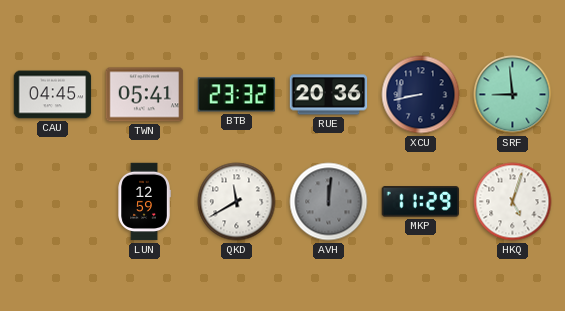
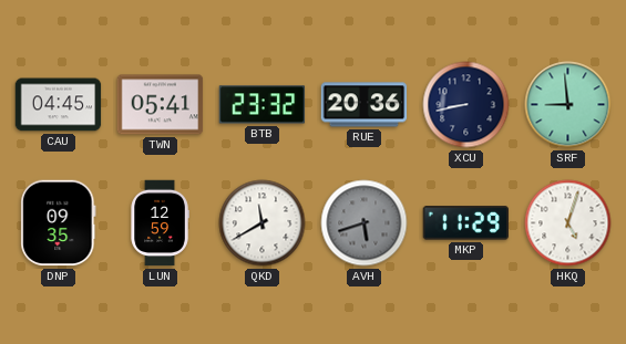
DNP: none -> 09:35
AVH: 12:01 -> 5:42
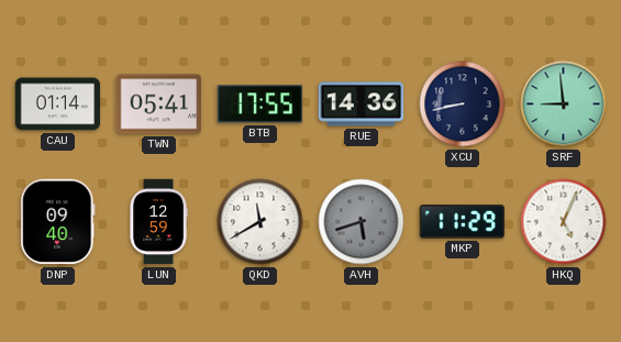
CAU: 04:45 -> 01:14
BTB: 23:32 -> 17:55
RUE: 20:36 -> 14:36
DNP: 09:35 -> 09:40
HKQ: 5:03 -> 5:04
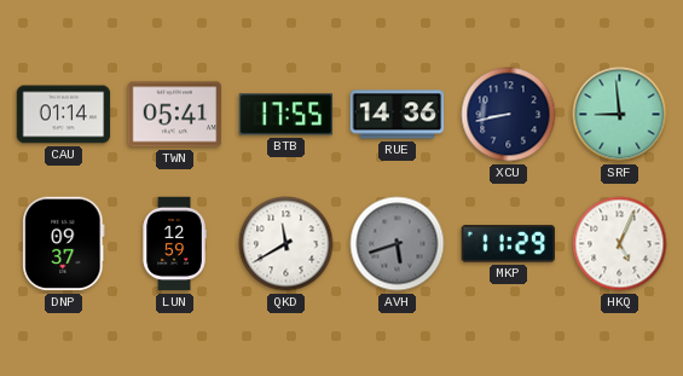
DNP: 09:40 -> 09:37
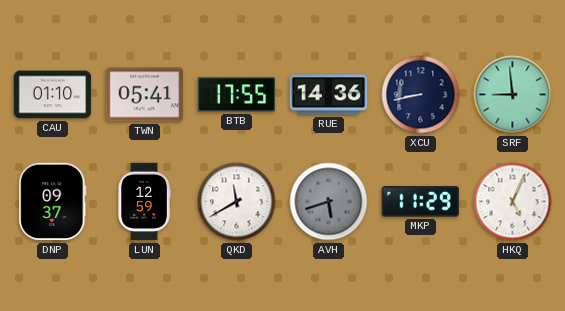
CAU: 01:14 -> 01:10
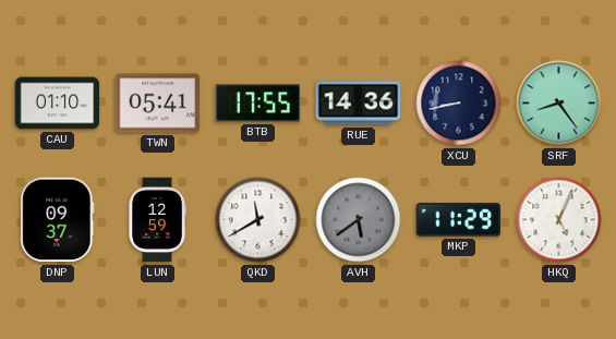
SRF: 8:59 -> 8:24
AVH: 5:42 -> 5:39
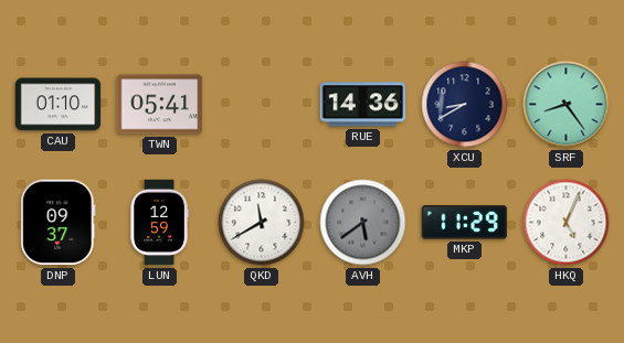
BTB: 17:55 -> none
XCU: 8:43 -> 8:40
